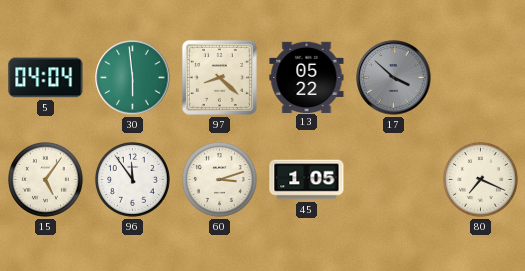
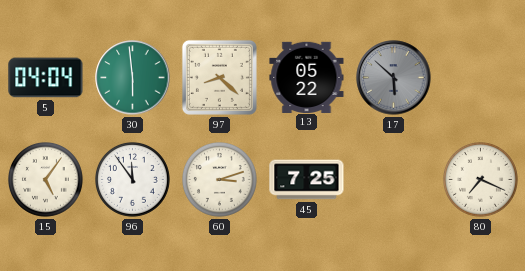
17: 3:52 -> 5:52
45: 1:05 -> 7:25
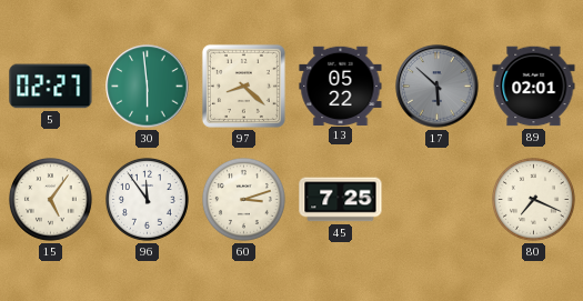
5: 04:04 -> 02:27
89: none -> 02:01
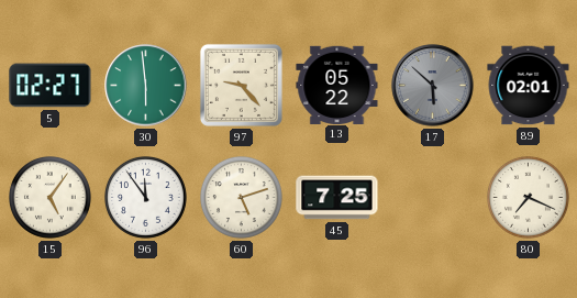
97: 8:22 -> 9:23
60: 3:12 -> 5:12
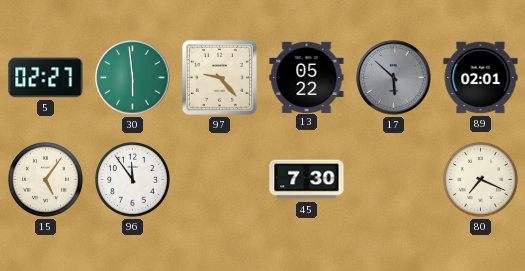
60: 5:12 -> none
45: 7:25 -> 7:30
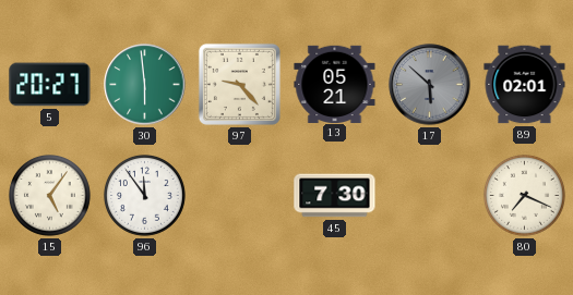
5: 02:27 -> 20:27
13: 05:22 -> 05:21
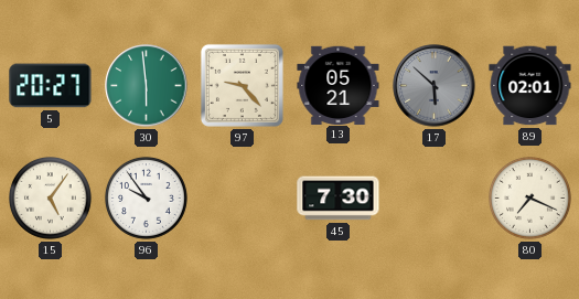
96: 11:54 -> 9:54
